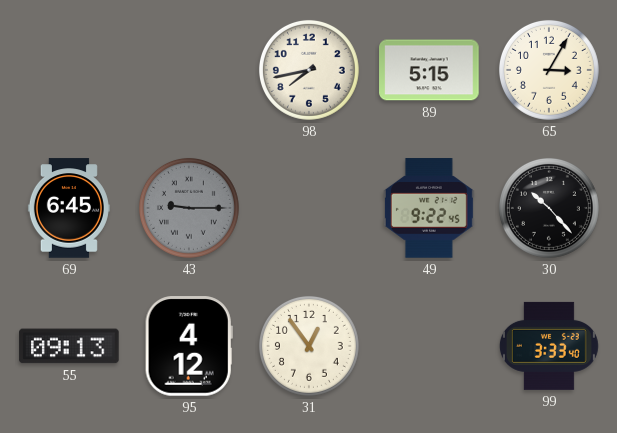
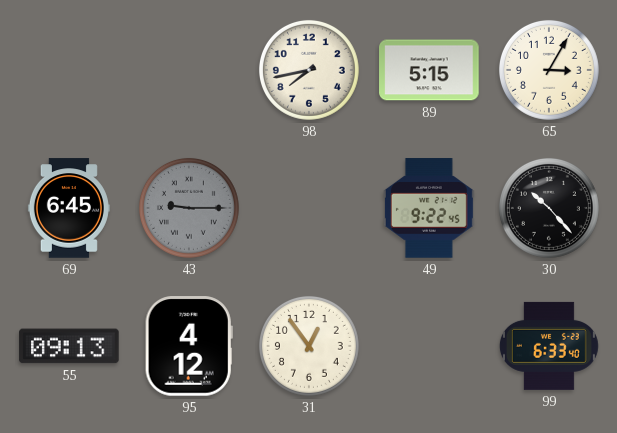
99: 3:33 -> 6:33
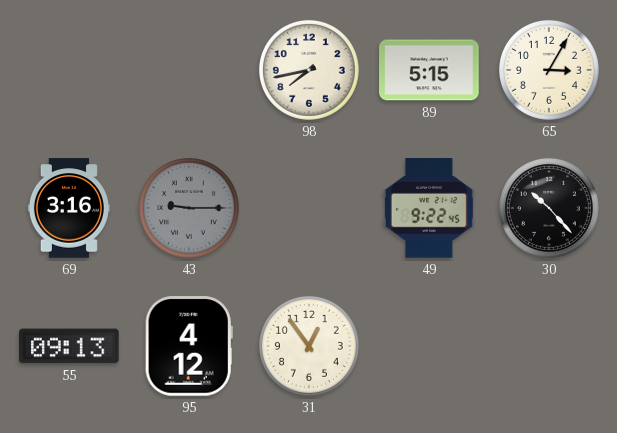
69: 6:45 -> 3:16
99: 6:33 -> none
